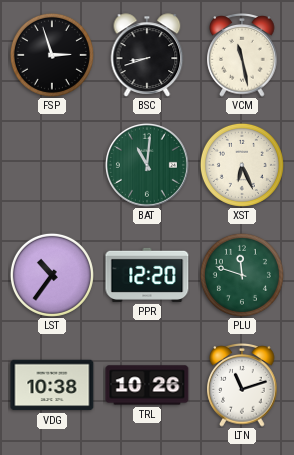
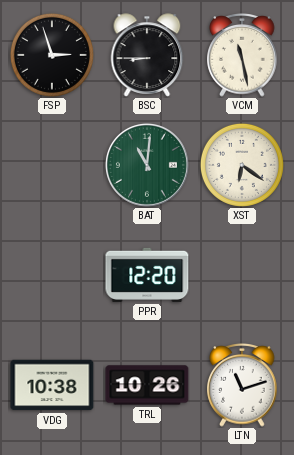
BSC: 8:42 -> 8:45
XST: 6:26 -> 6:21
LST: 10:36 -> none
PLU: 11:48 -> none
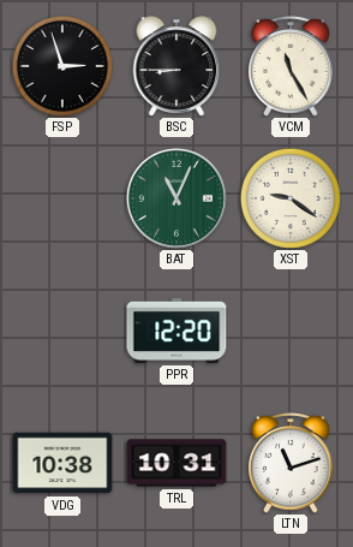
VCM: 11:28 -> 11:25
BAT: 11:01 -> 11:04
XST: 6:21 -> 9:21
TRL: 10:26 -> 10:31
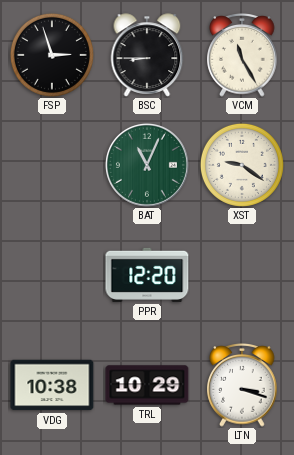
TRL: 10:31 -> 10:29
LTN: 11:12 -> 3:18
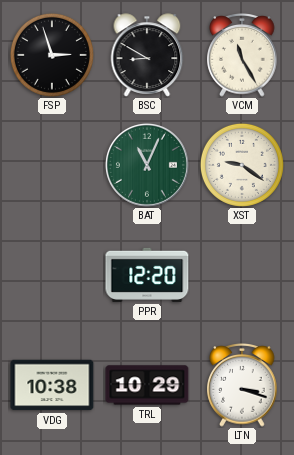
BSC: 8:45 -> 8:50
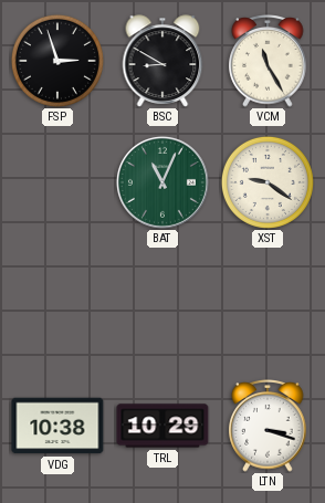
PPR: 12:20 -> none
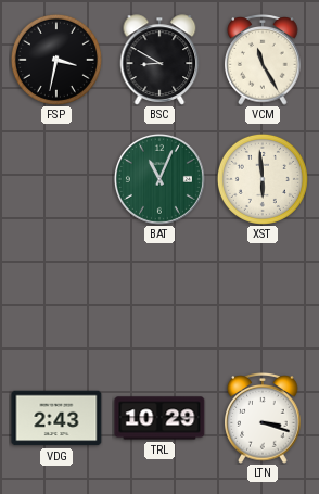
FSP: 2:57 -> 3:32
XST: 9:21 -> 5:59
VDG: 10:38 -> 2:43
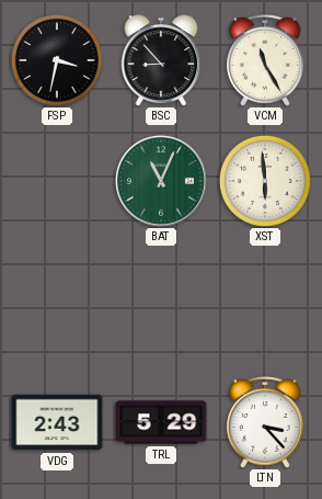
BSC: 8:50 -> 8:53
TRL: 10:29 -> 5:29
LTN: 3:18 -> 3:23
